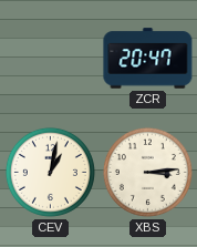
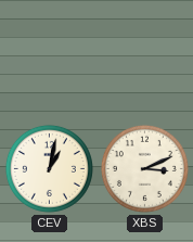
ZCR: 20:47 -> none
XBS: 3:14 -> 3:11
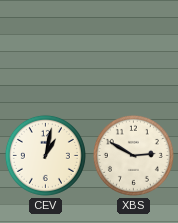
XBS: 3:11 -> 2:50
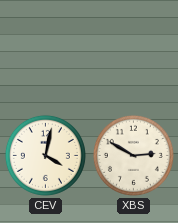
CEV: 1:02 -> 4:02
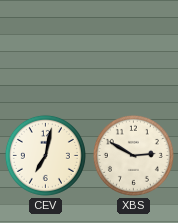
CEV: 4:02 -> 7:02
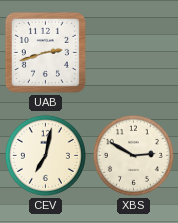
UAB: none -> 2:42
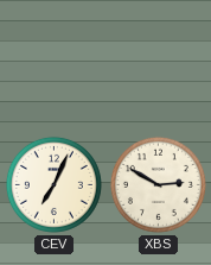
UAB: 2:42 -> none
CEV: 7:02 -> 7:04
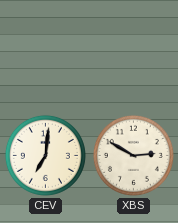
CEV: 7:04 -> 7:01
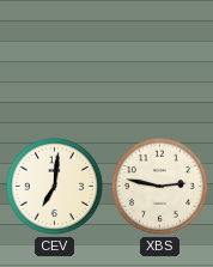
XBS: 2:50 -> 2:47
